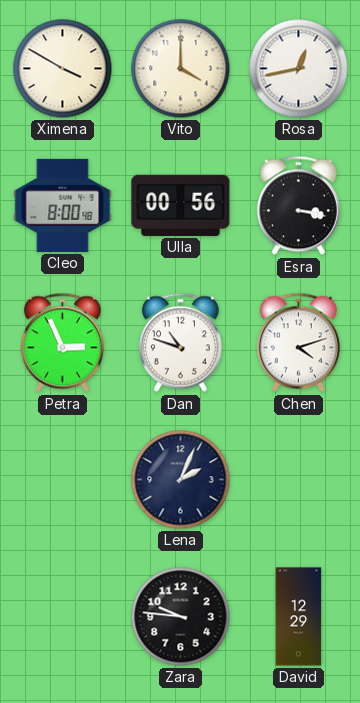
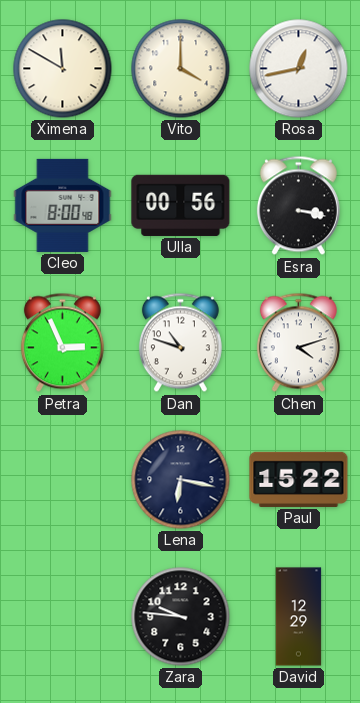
Ximena: 3:50 -> 11:50
Lena: 2:04 -> 6:17
Paul: none -> 15:22
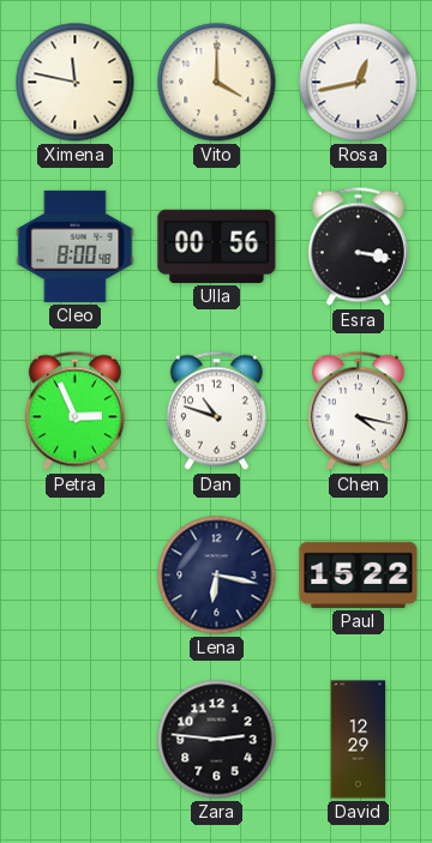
Ximena: 11:50 -> 11:47
Chen: 4:12 -> 4:17
Zara: 9:46 -> 2:46
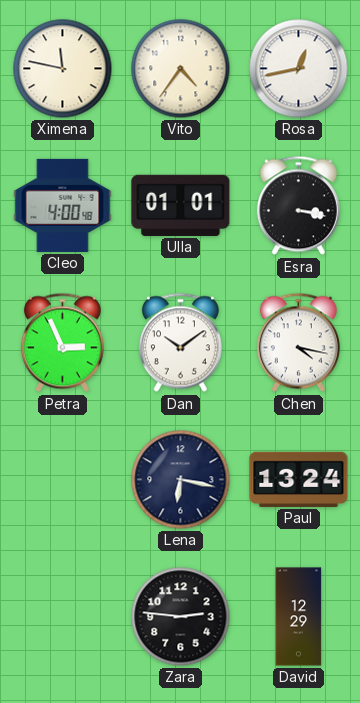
Vito: 4:00 -> 4:36
Cleo: 8:00 -> 4:00
Ulla: 00:56 -> 01:01
Dan: 10:48 -> 10:09
Paul: 15:22 -> 13:24
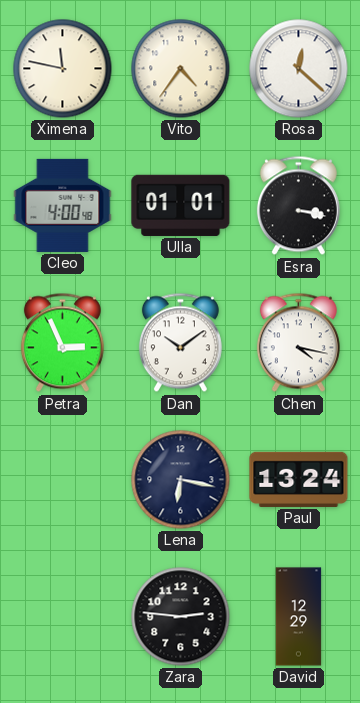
Rosa: 12:43 -> 12:22
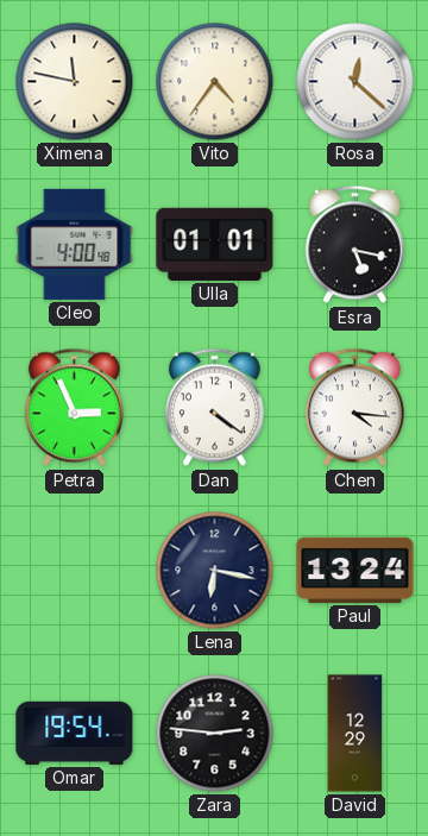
Esra: 3:17 -> 5:17
Dan: 10:09 -> 4:21
Chen: 4:17 -> 4:16
Omar: none -> 19:54
